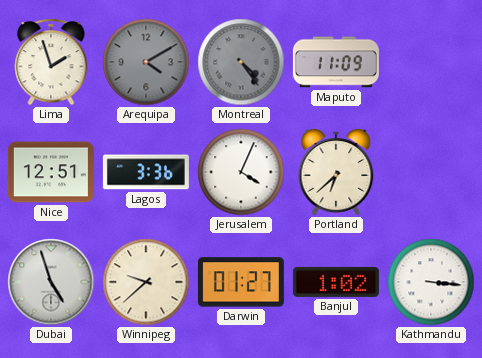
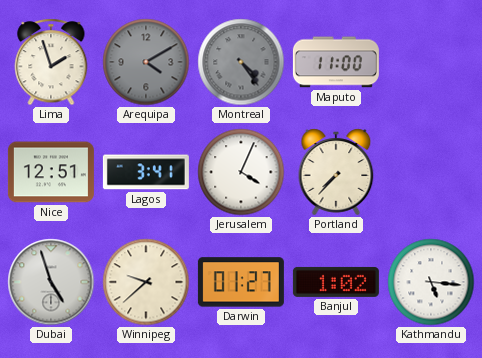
Maputo: 11:09 -> 11:00
Lagos: 3:36 -> 3:41
Portland: 6:38 -> 7:37
Kathmandu: 3:16 -> 5:16
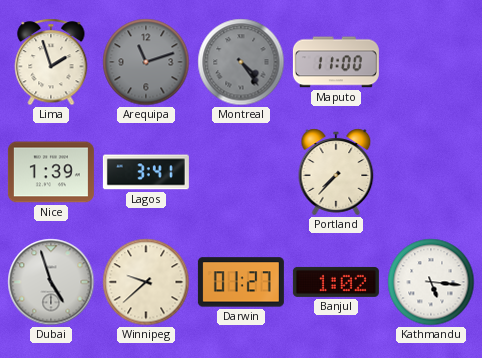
Arequipa: 4:10 -> 11:12
Nice: 12:51 -> 1:39
Jerusalem: 4:04 -> none
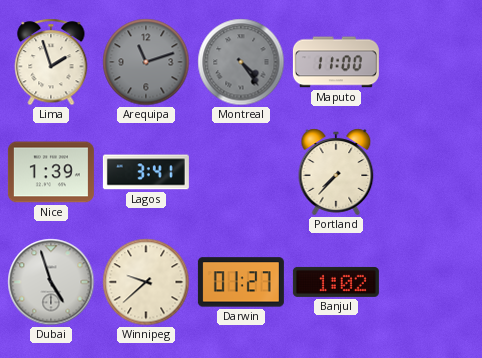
Kathmandu: 5:16 -> none
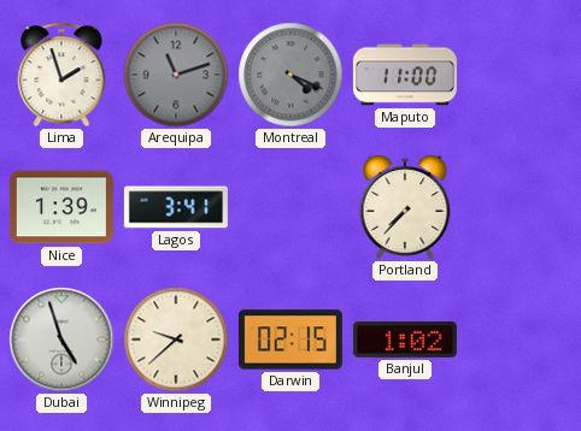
Montreal: 4:24 -> 4:19
Darwin: 01:27 -> 02:15
